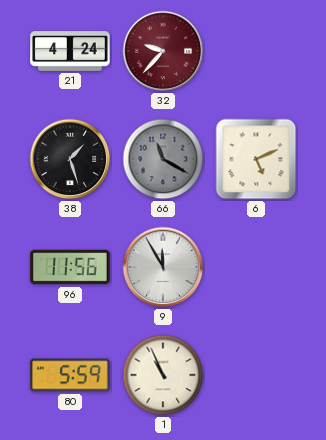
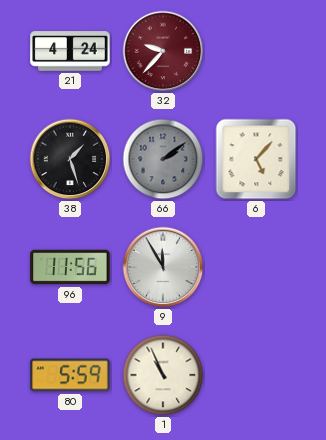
66: 11:20 -> 2:09
6: 5:11 -> 5:07
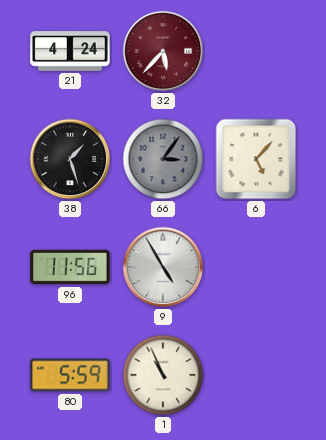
32: 9:37 -> 5:37
66: 2:09 -> 3:06
9: 11:55 -> 4:55
